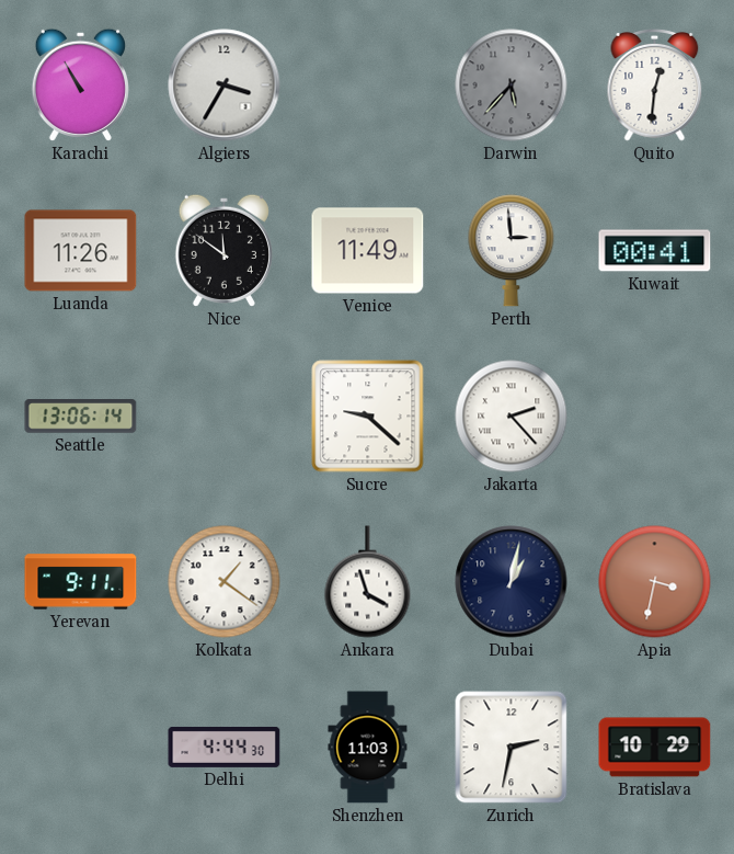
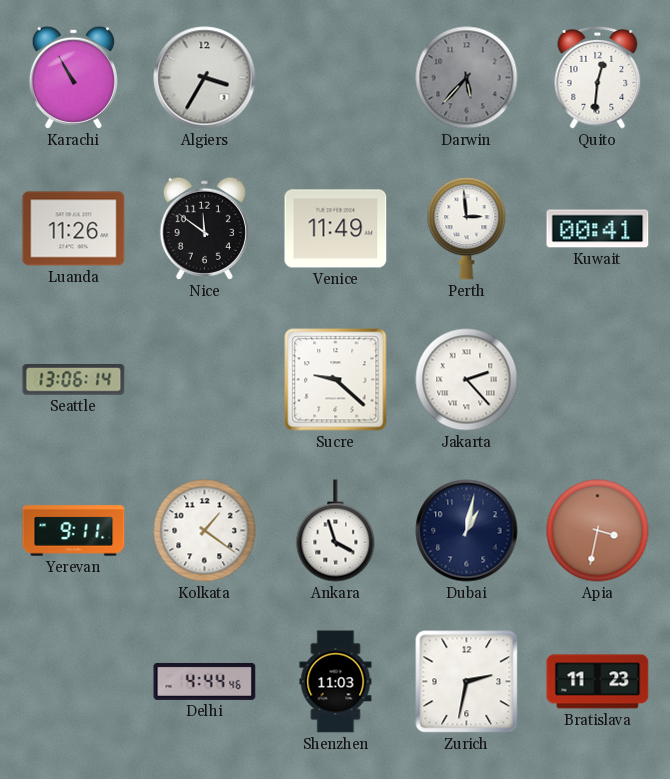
Delhi: 4:44:30 -> 4:44:46
Bratislava: 10:29 -> 11:23
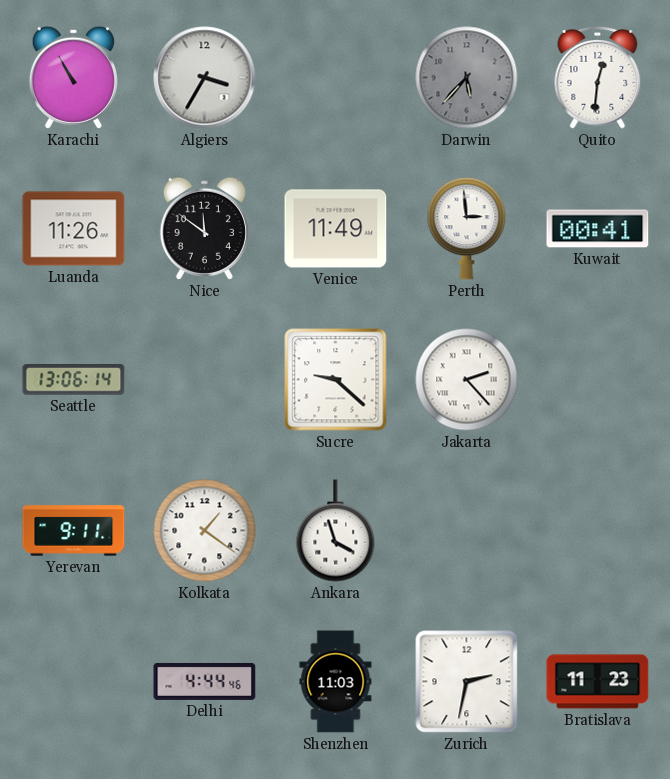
Dubai: 1:02 -> none
Apia: 3:32 -> none
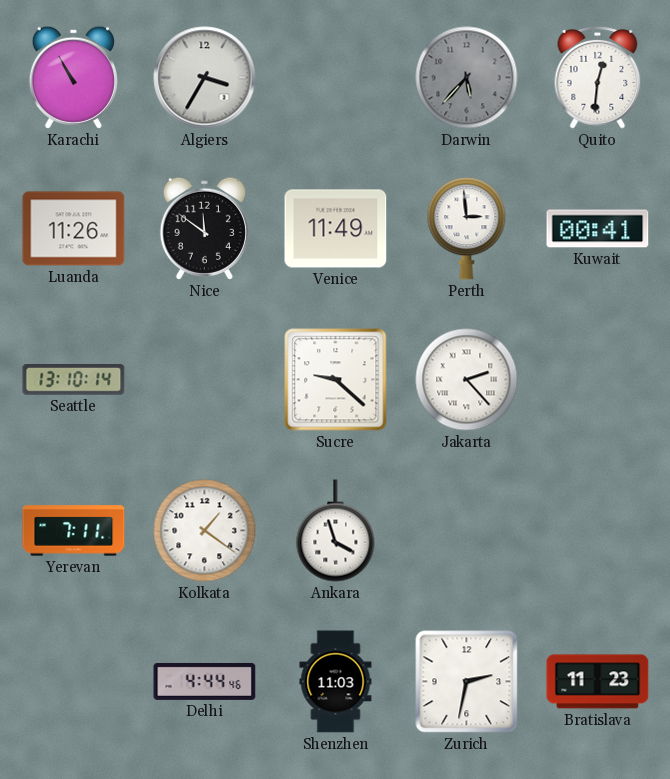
Seattle: 13:06 -> 13:10
Yerevan: 9:11 -> 7:11
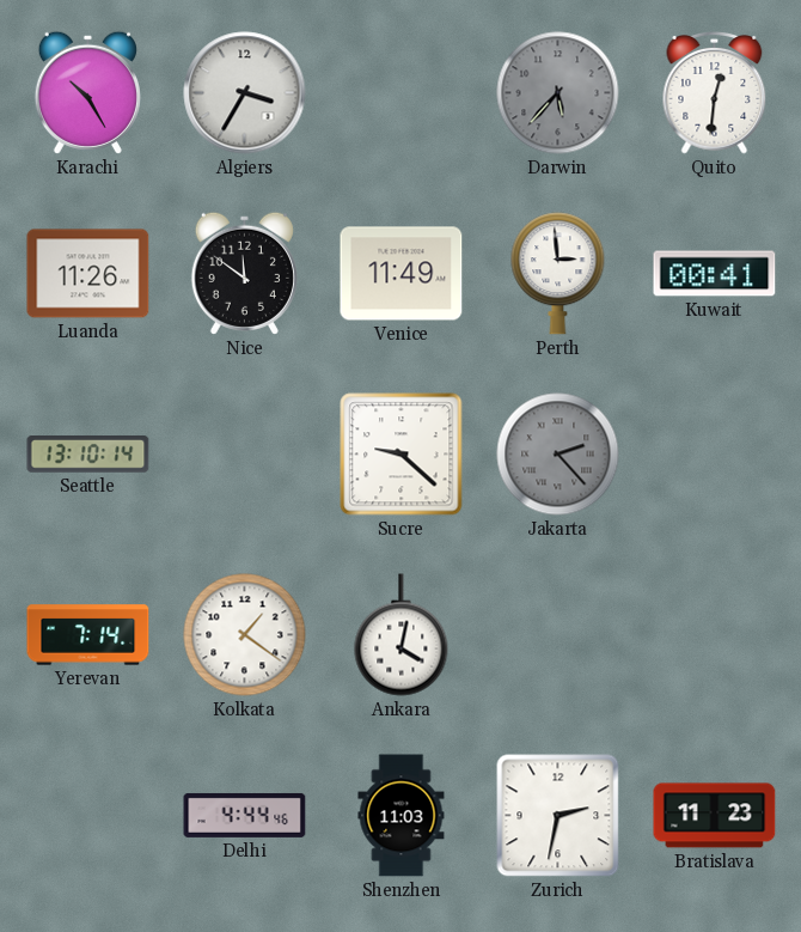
Karachi: 10:55 -> 10:25
Jakarta dial: white -> grey
Yerevan: 7:11 -> 7:14
Ankara: 3:57 -> 4:02
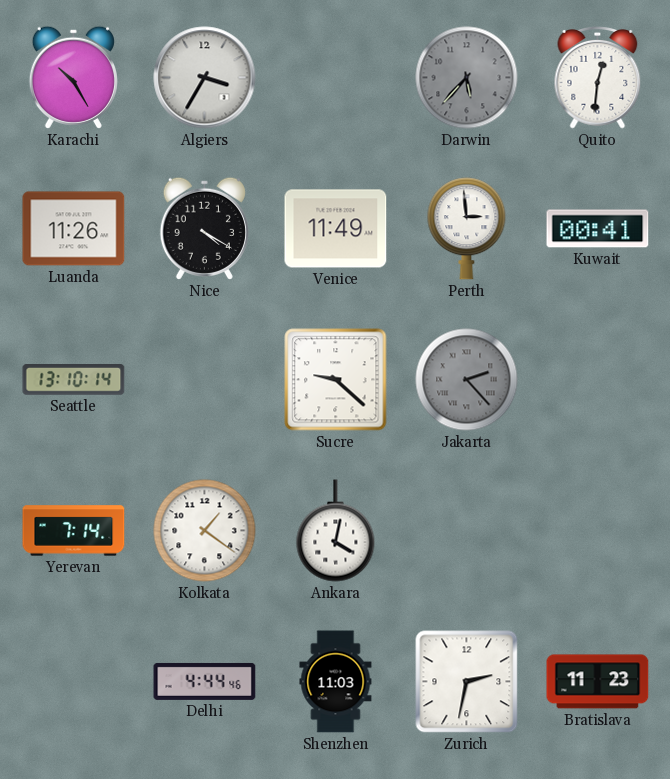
Nice: 11:51 -> 4:20
